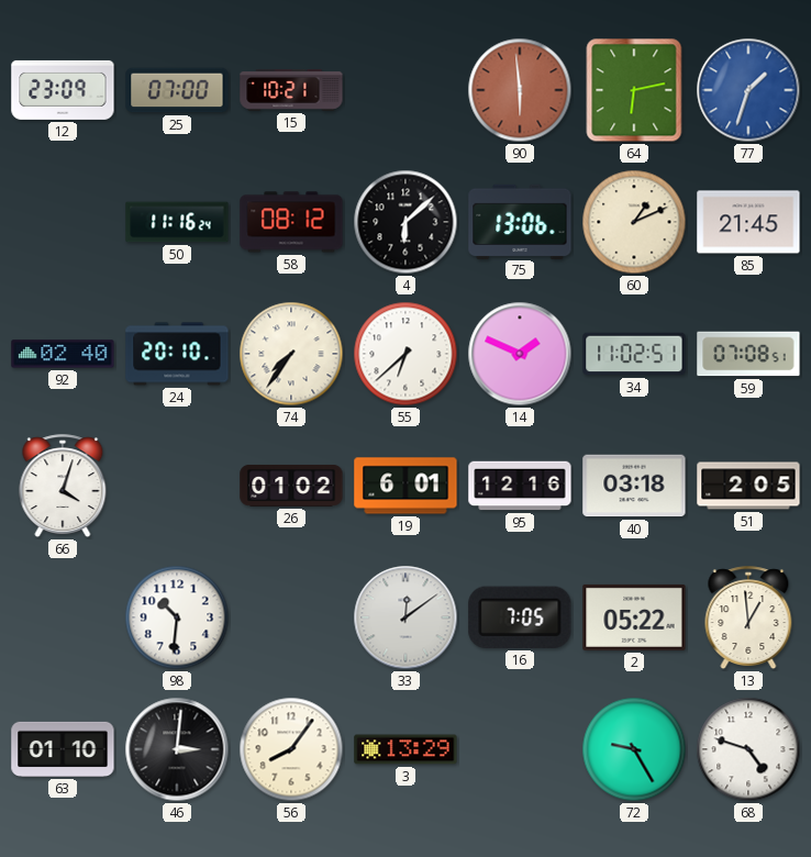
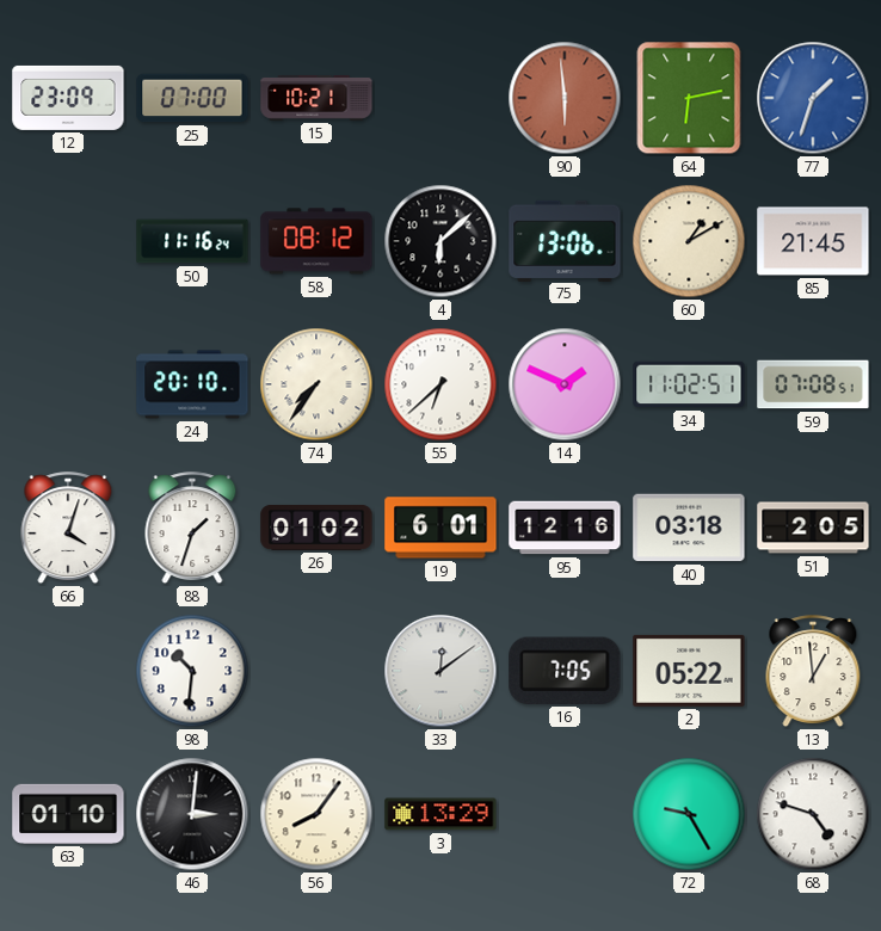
60: 1:11 -> 1:10
92: 02:40 -> none
88: none -> 1:33
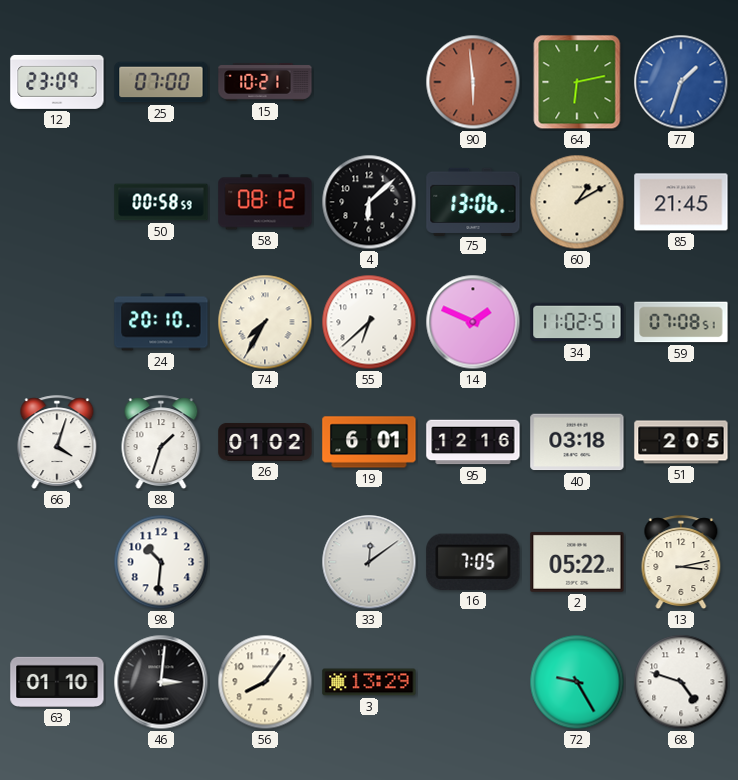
50: 11:16 -> 00:58
74: 7:36 -> 7:35
13: 12:59 -> 3:13
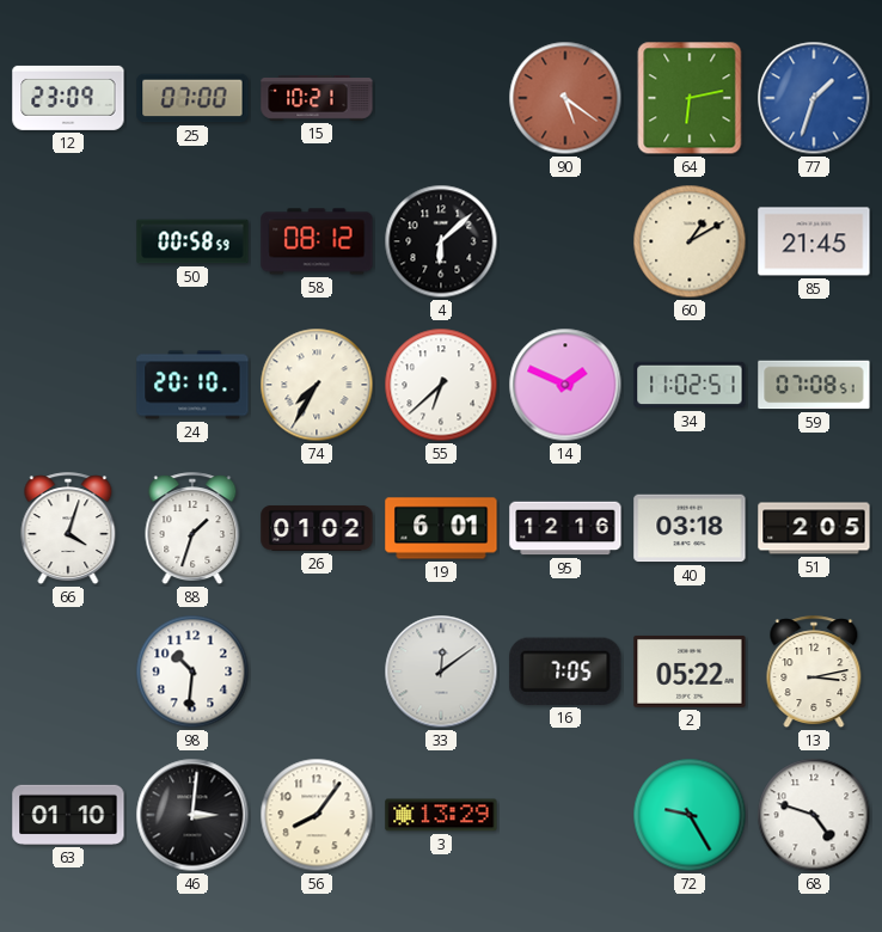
90: 5:59 -> 5:21
75: 13:06 -> none
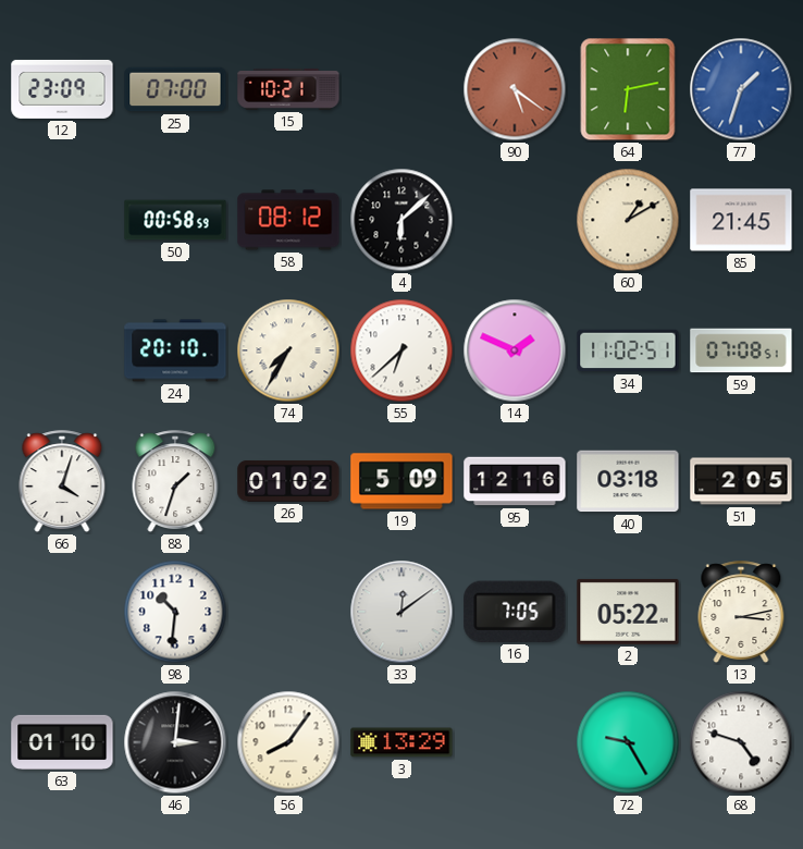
19: 6:01 -> 5:09
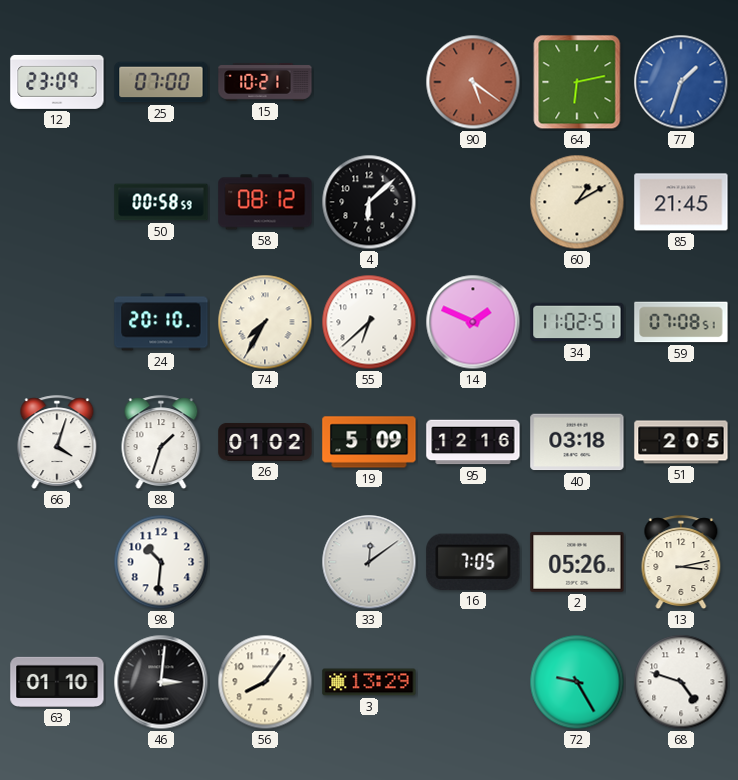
2: 05:22 -> 05:26
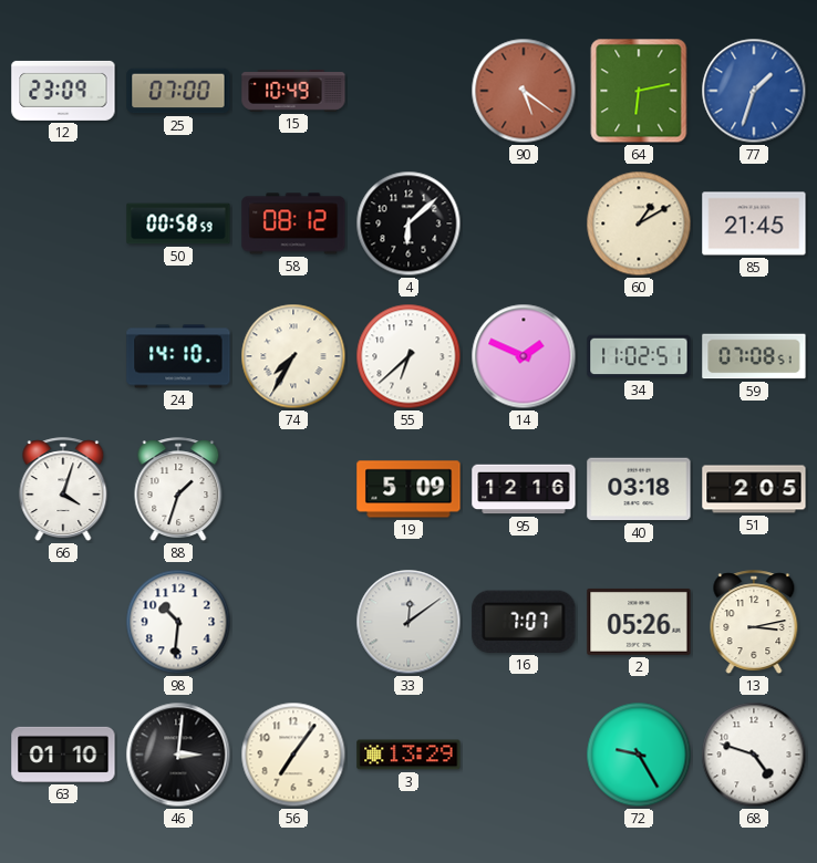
15: 10:21 -> 10:49
24: 20:10 -> 14:10
26: 01:02 -> none
16: 7:05 -> 7:07
56: 8:06 -> 7:06
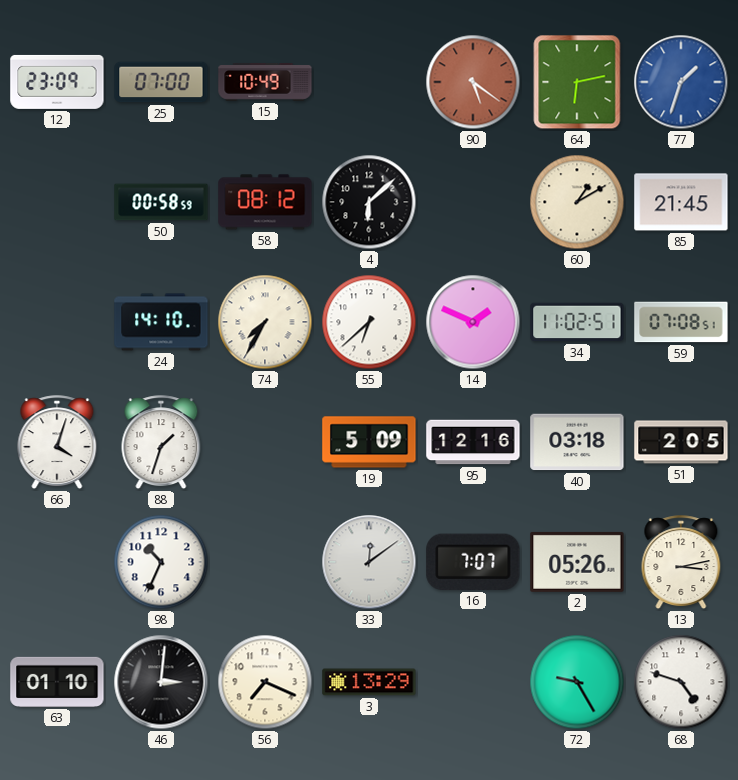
98: 10:31 -> 10:34
56: 7:06 -> 7:19
